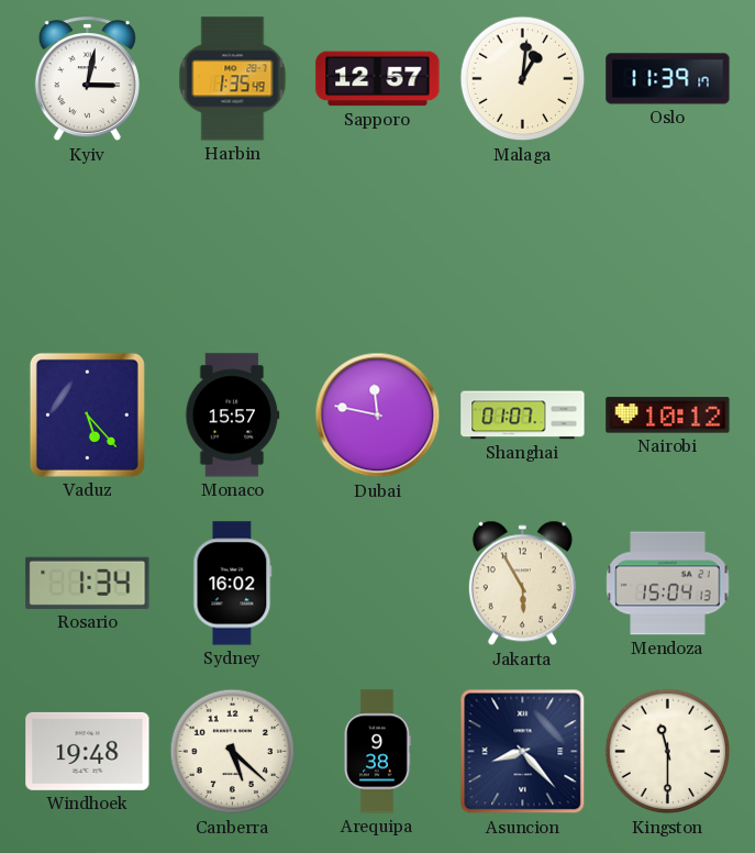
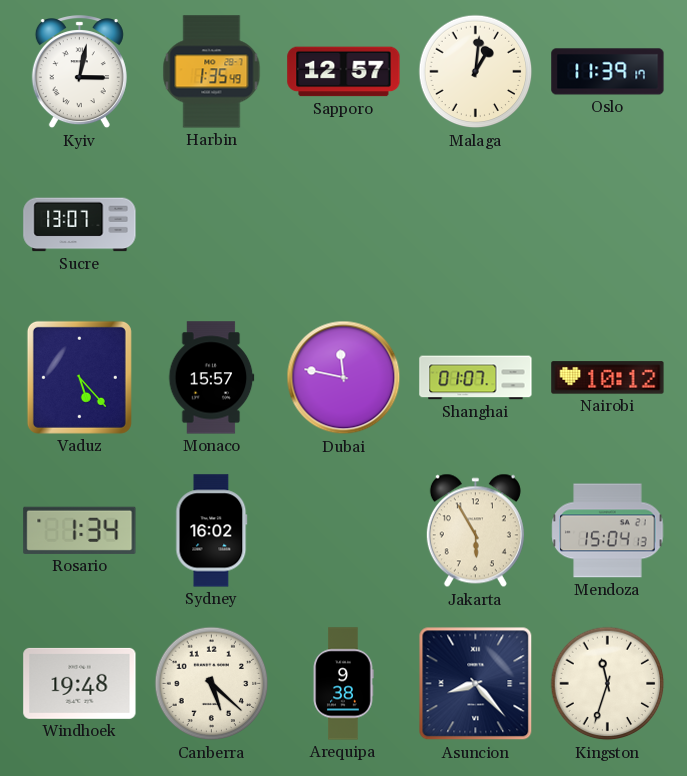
Sucre: none -> 13:07
Kingston: 11:30 -> 11:33
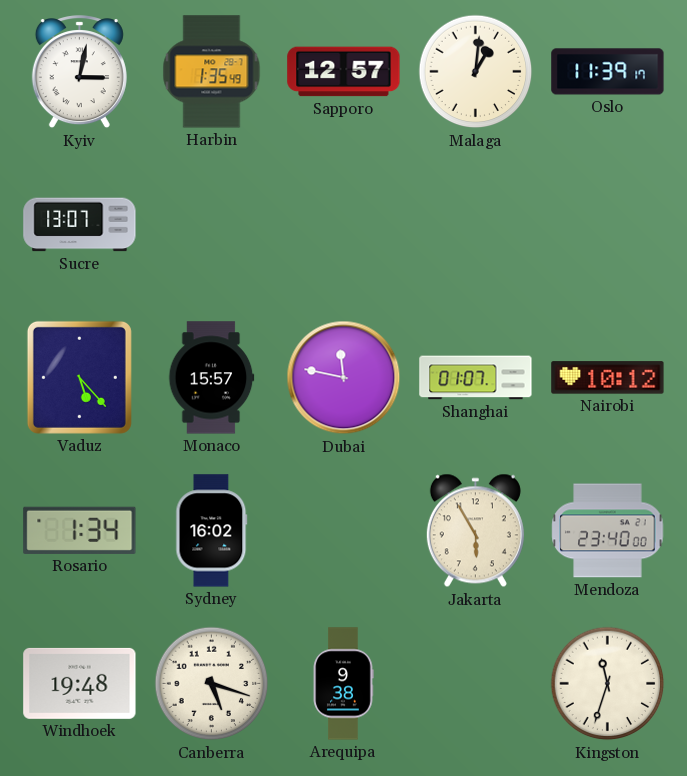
Mendoza: 15:04 -> 23:40
Canberra: 5:22 -> 5:18
Asuncion: 8:23 -> none
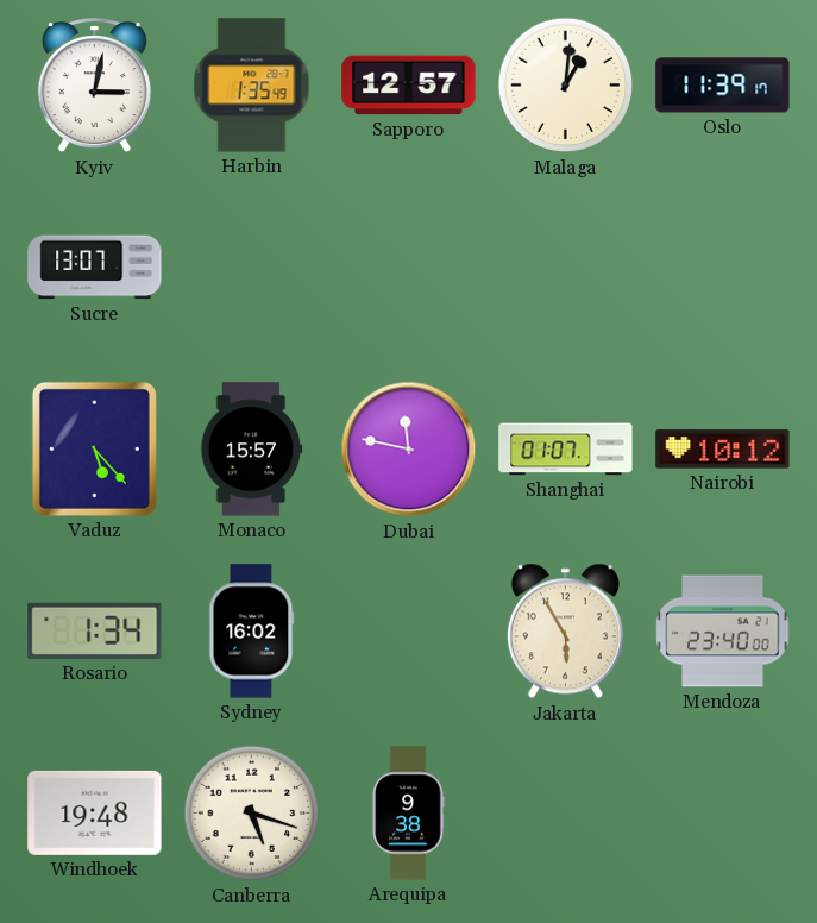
Kingston: 11:33 -> none
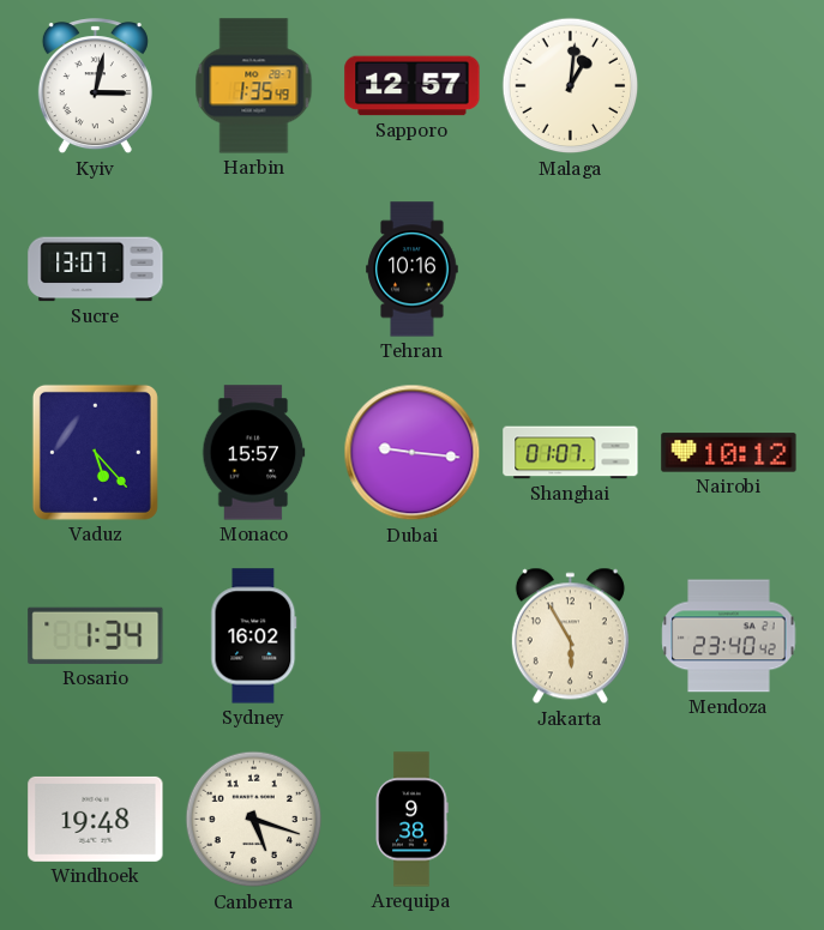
Oslo: 11:39 -> none
Tehran: none -> 10:16
Dubai: 11:47 -> 9:16
Mendoza: 23:40:00 -> 23:40:42
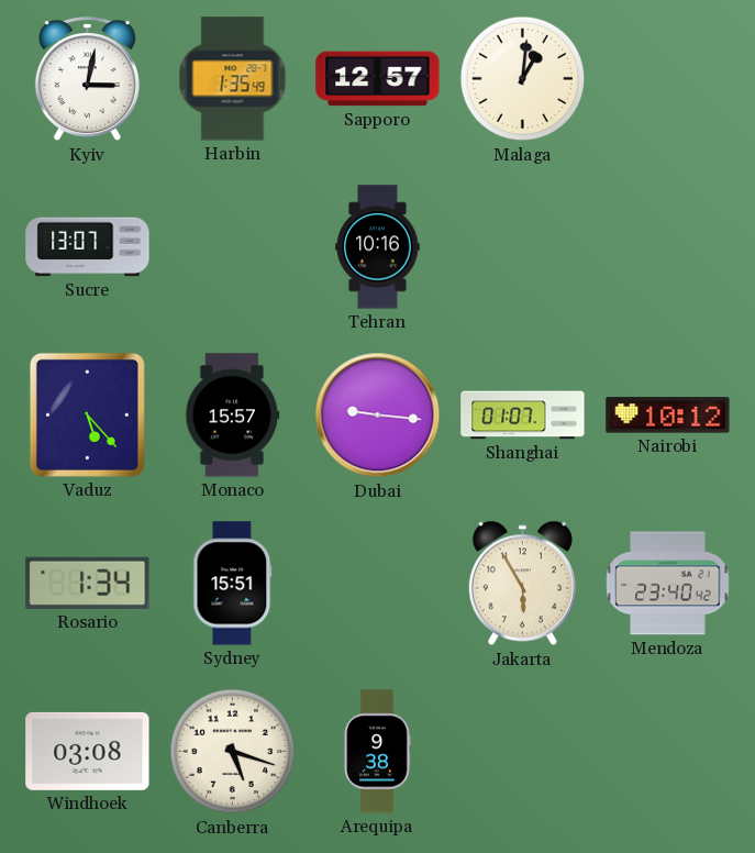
Sydney: 16:02 -> 15:51
Windhoek: 19:48 -> 03:08
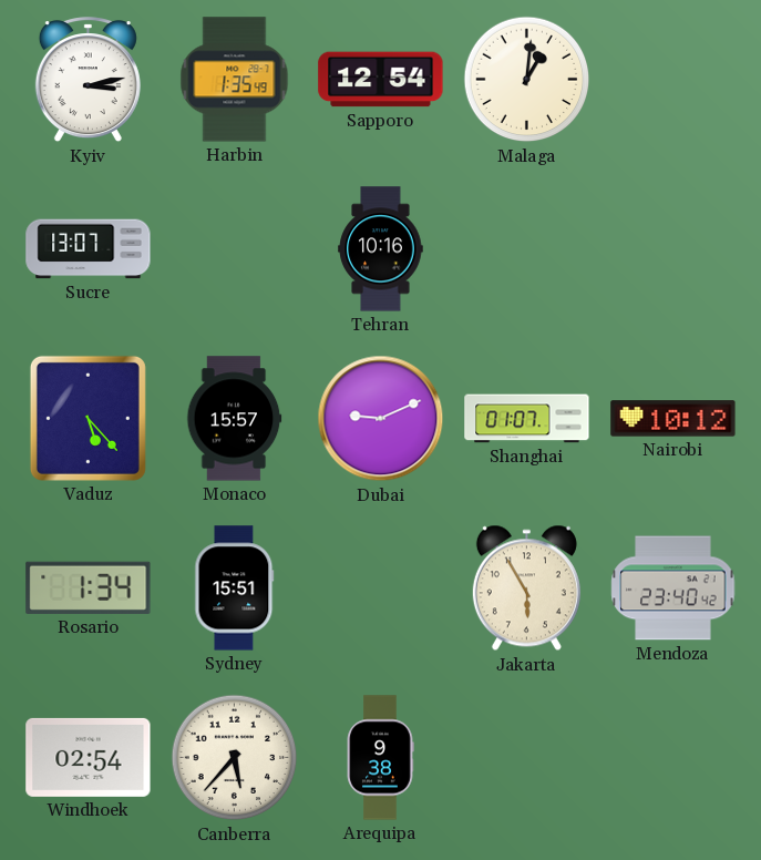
Kyiv: 3:02 -> 3:13
Sapporo: 12:57 -> 12:54
Dubai: 9:16 -> 9:11
Windhoek: 03:08 -> 02:54
Canberra: 5:18 -> 5:37
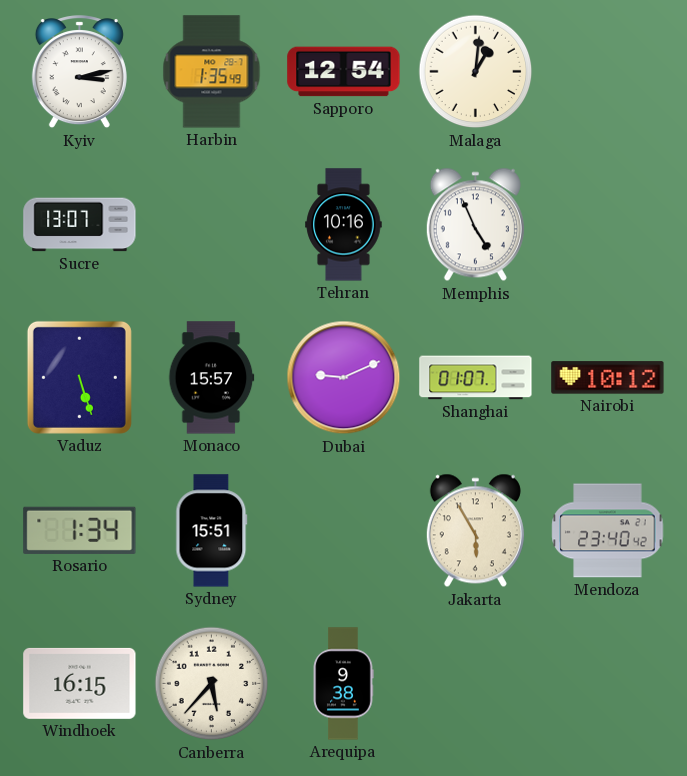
Memphis: none -> 4:56
Vaduz: 5:23 -> 5:27
Windhoek: 02:54 -> 16:15
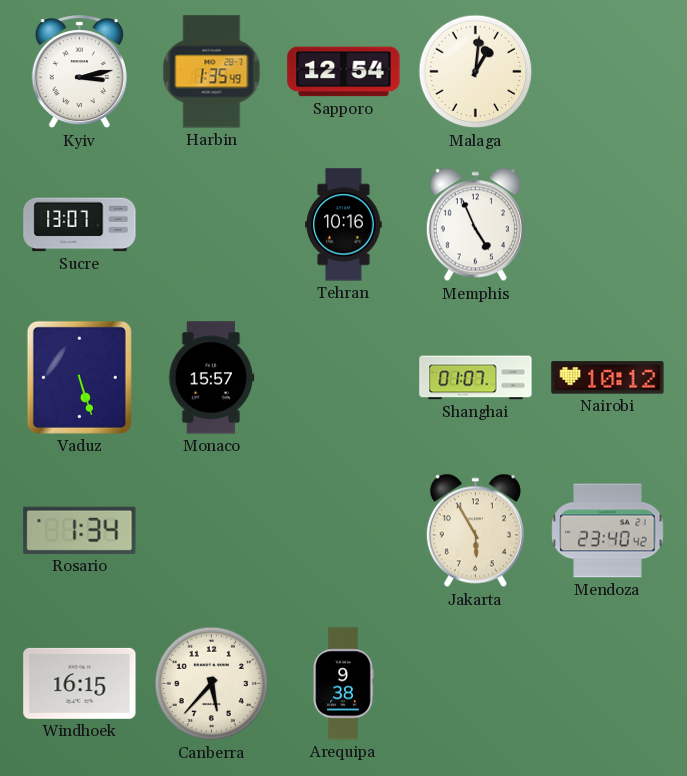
Dubai: 9:11 -> none
Sydney: 15:51 -> none
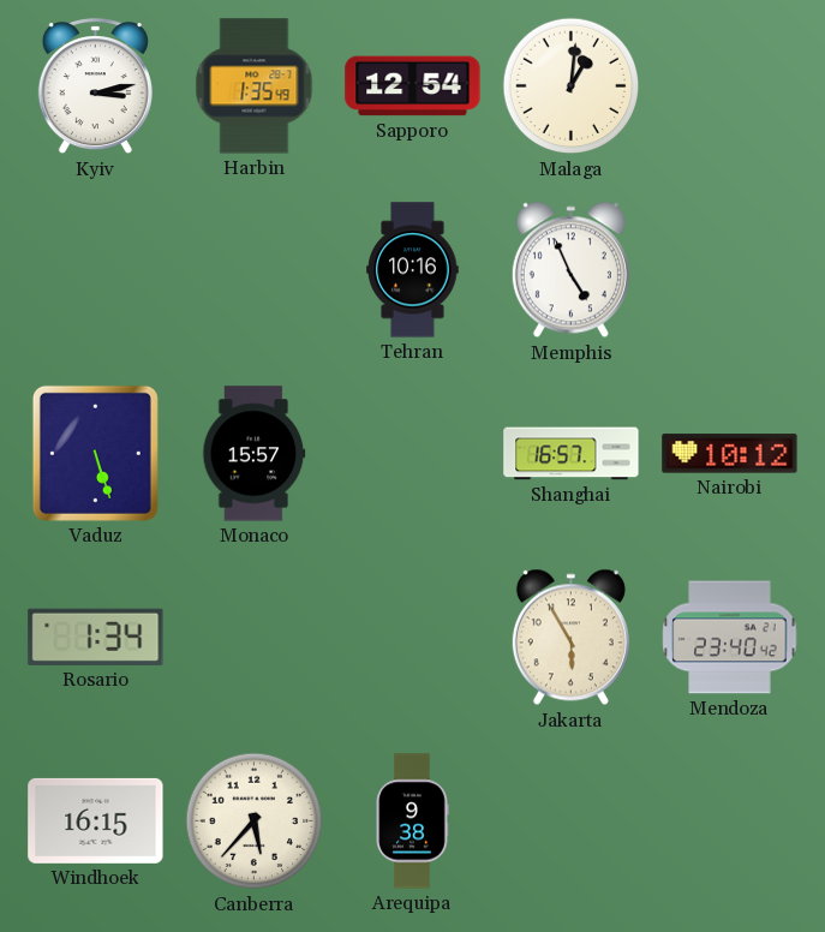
Sucre: 13:07 -> none
Shanghai: 01:07 -> 16:57
